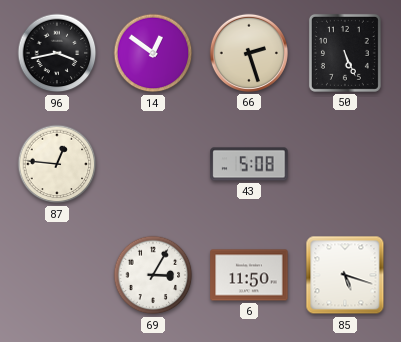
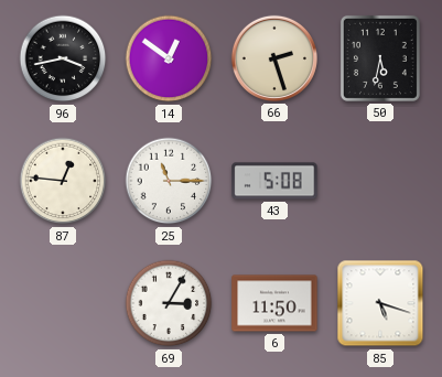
50: 5:26 -> 5:32
25: none -> 11:15
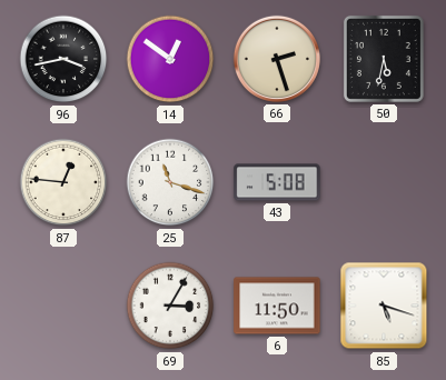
25: 11:15 -> 11:18
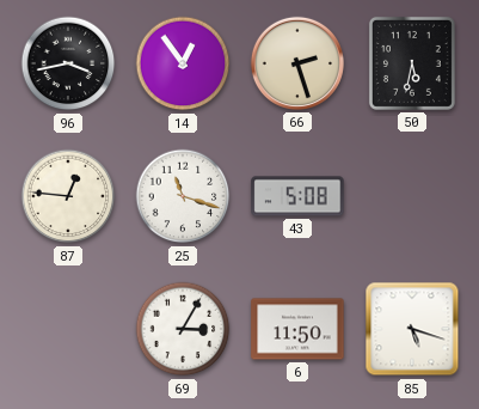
14: 12:51 -> 12:54
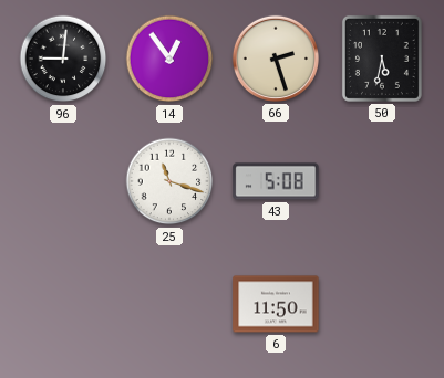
96: 3:43 -> 9:01
87: 12:46 -> none
69: 3:05 -> none
85: 5:18 -> none
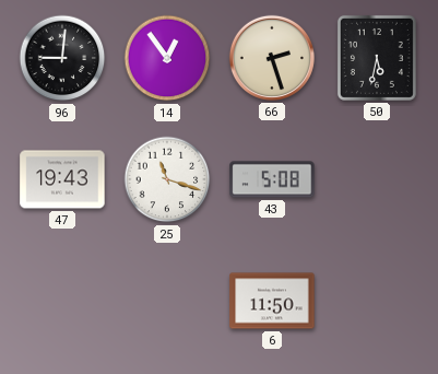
47: none -> 19:43
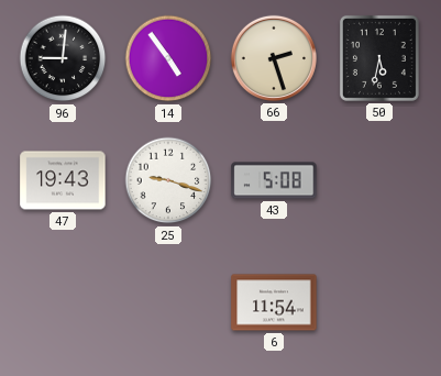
14: 12:54 -> 4:54
25: 11:18 -> 9:18
6: 11:50 -> 11:54
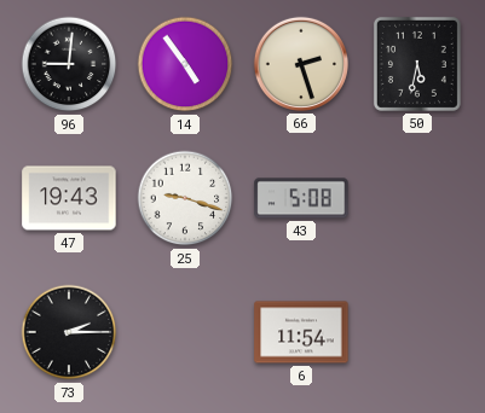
73: none -> 2:15
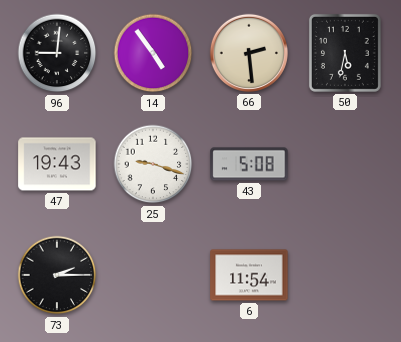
66: 2:27 -> 2:29
